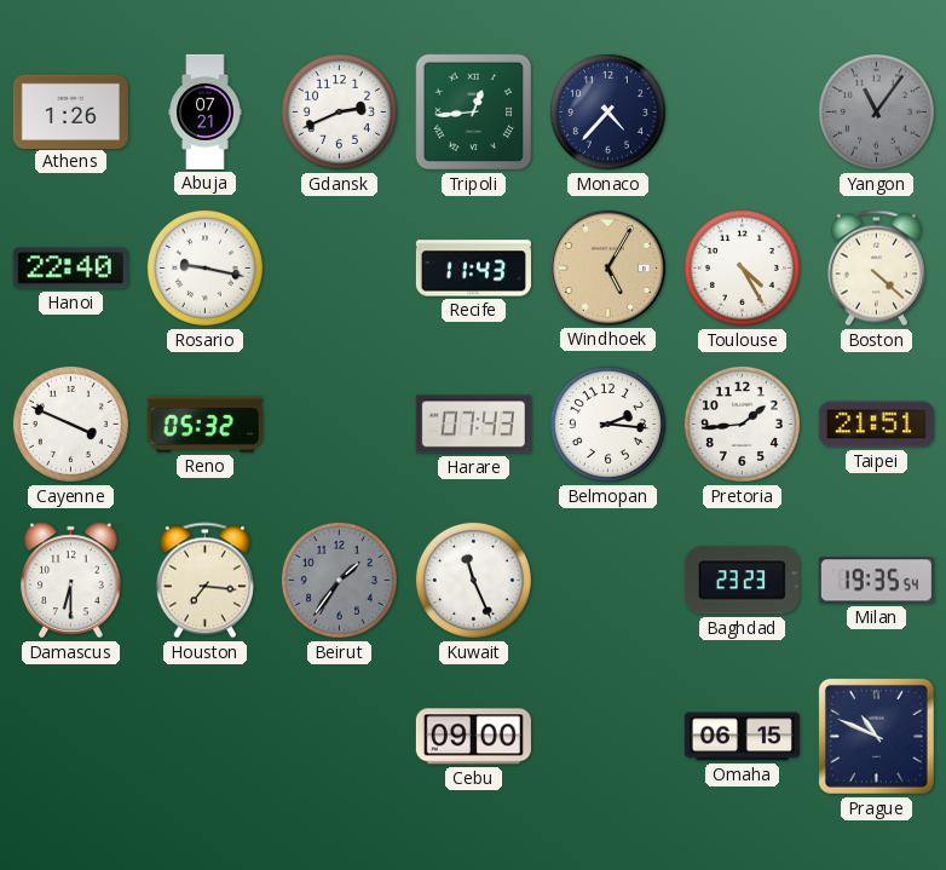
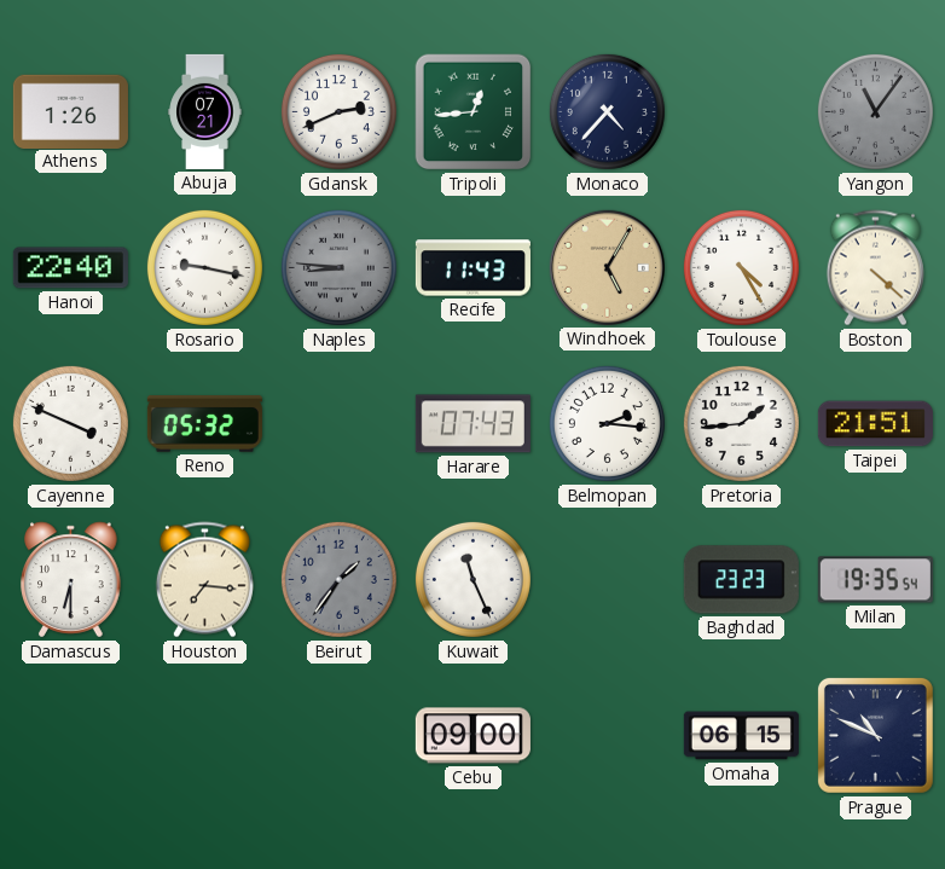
Naples: none -> 8:46
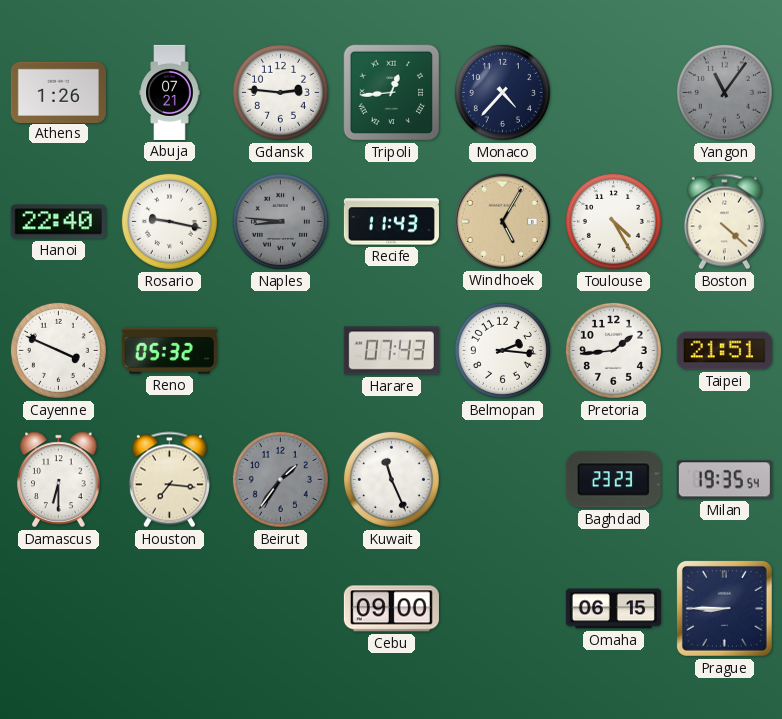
Gdansk: 2:41 -> 2:46
Prague: 10:49 -> 8:45
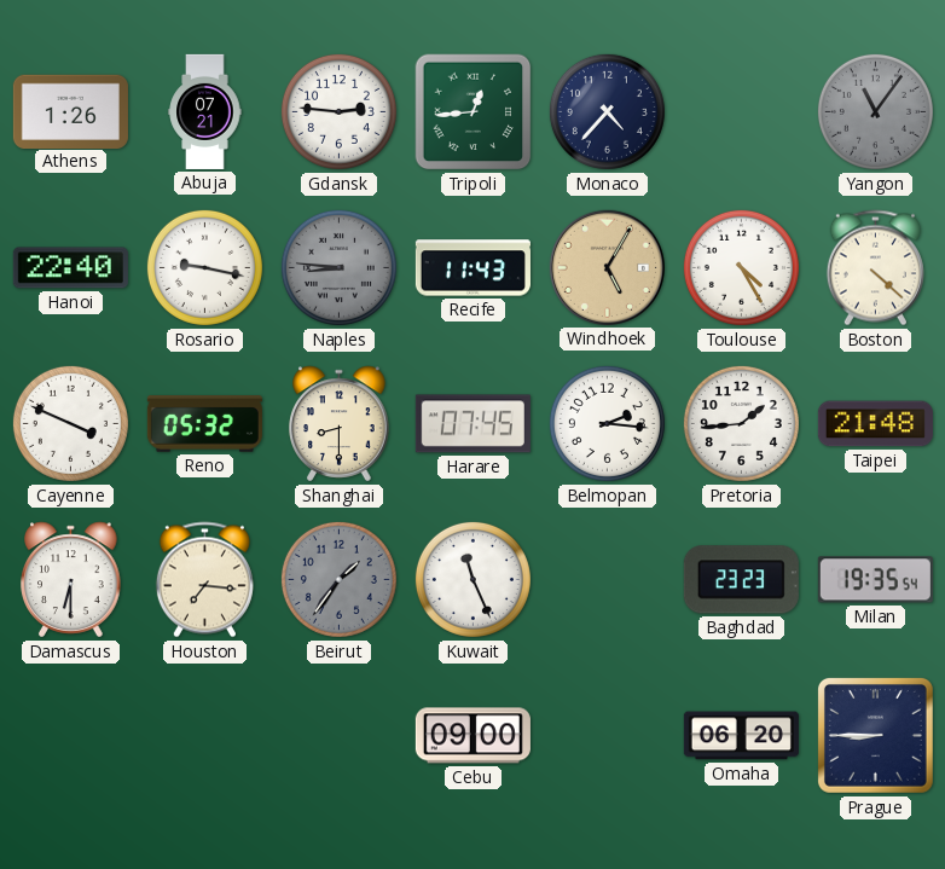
Shanghai: none -> 8:30
Harare: 07:43 -> 07:45
Taipei: 21:51 -> 21:48
Omaha: 06:15 -> 06:20
